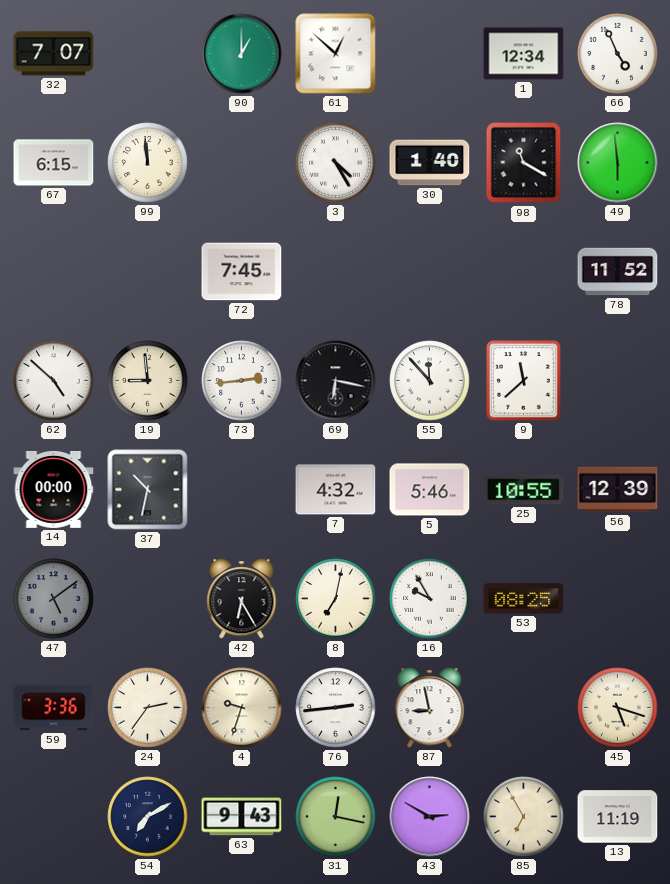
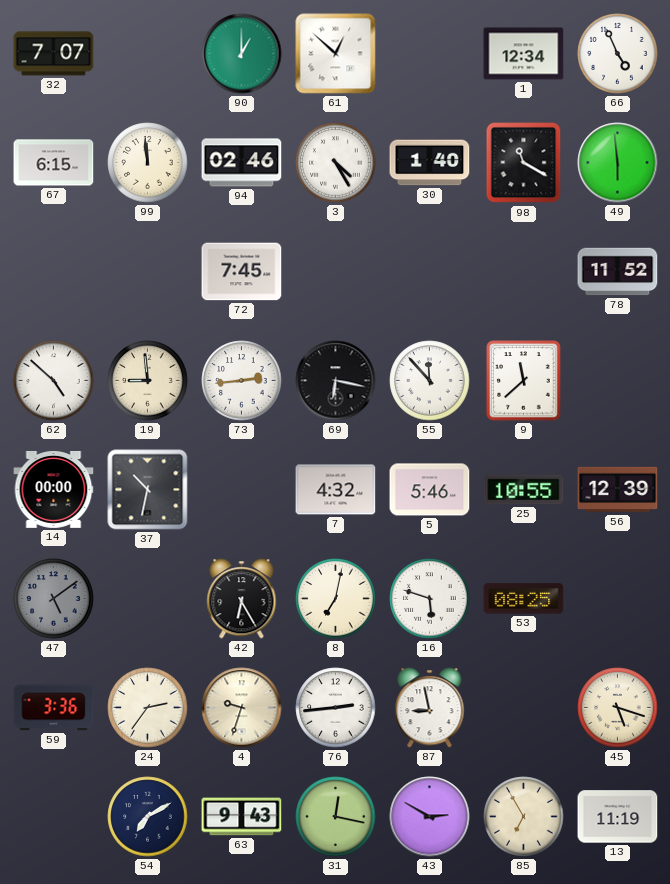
94: none -> 02:46
16: 9:55 -> 5:48
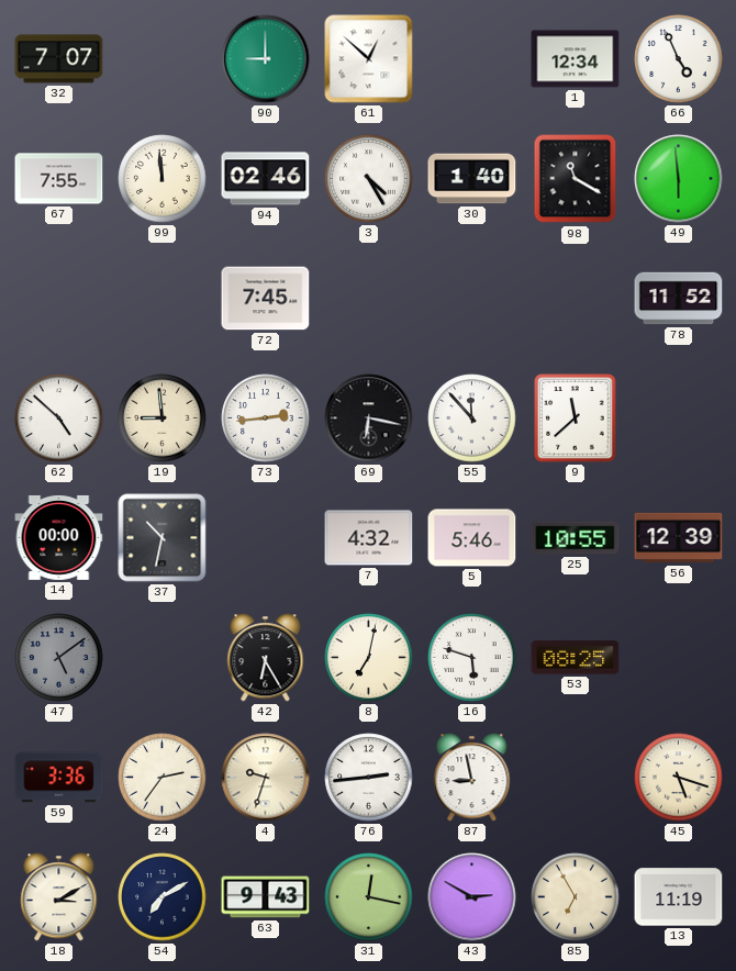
90: 1:00 -> 9:00
67: 6:15 -> 7:55
18: none -> 3:10
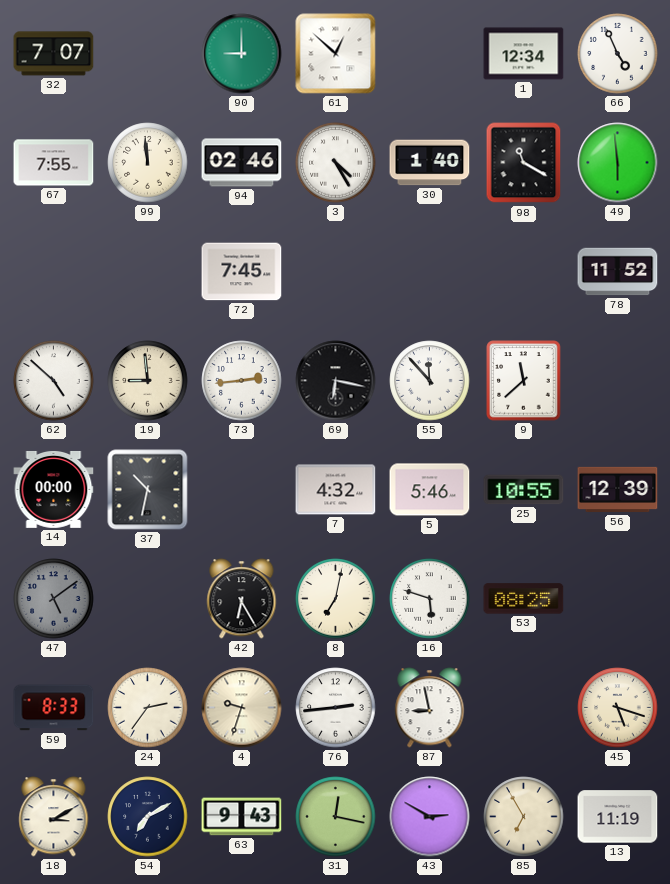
59: 3:36 -> 8:33
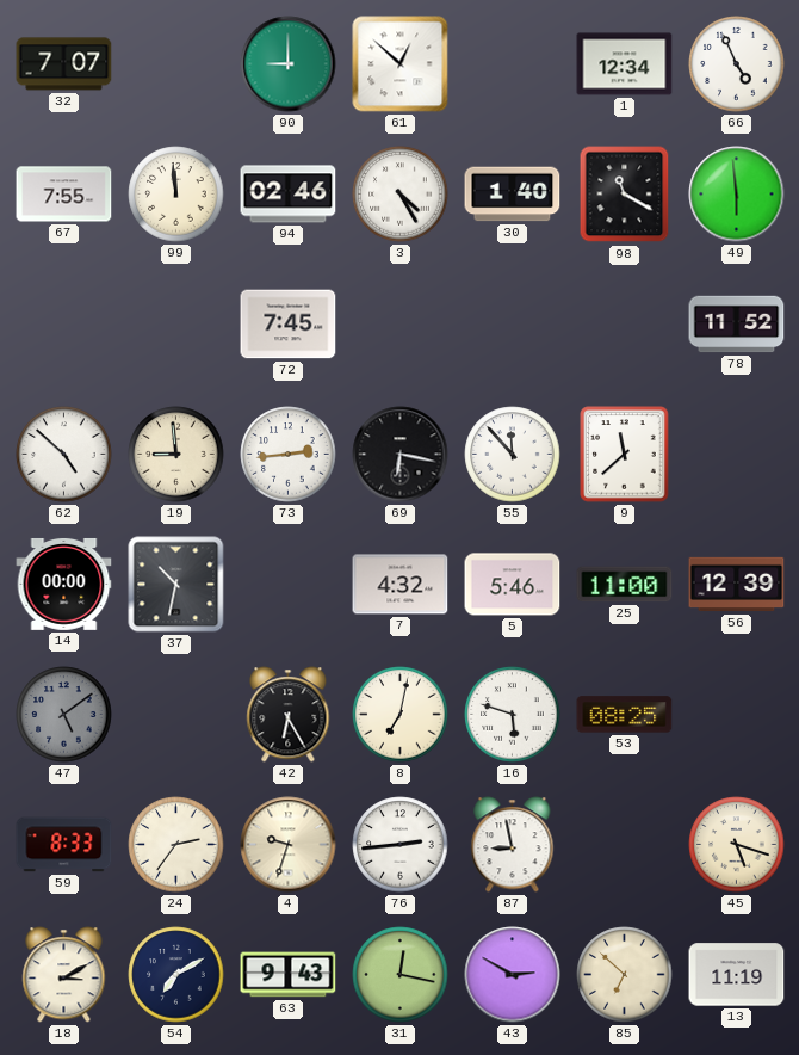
25: 10:55 -> 11:00
85: 6:55 -> 6:52
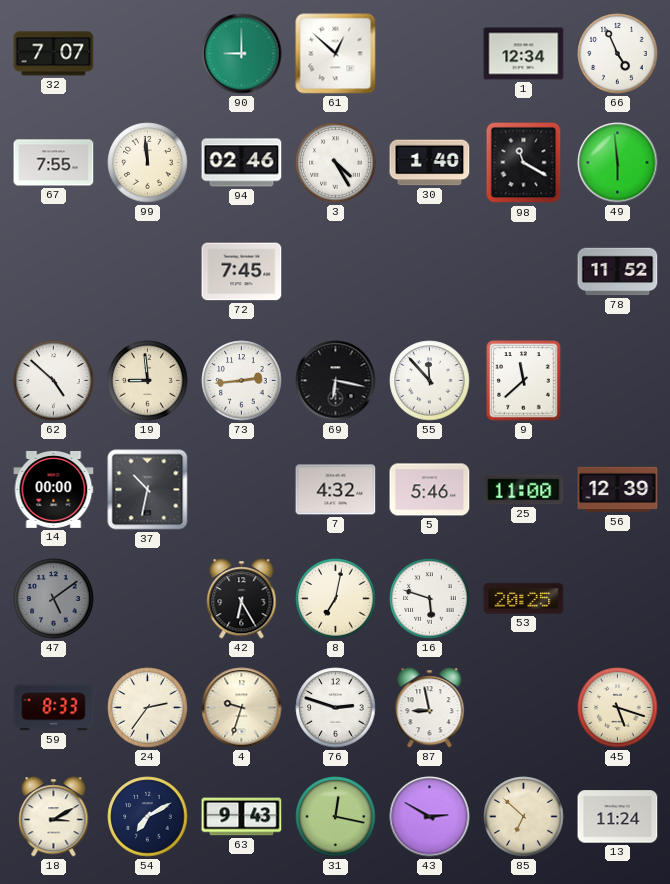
53: 08:25 -> 20:25
76: 2:44 -> 2:48
13: 11:19 -> 11:24
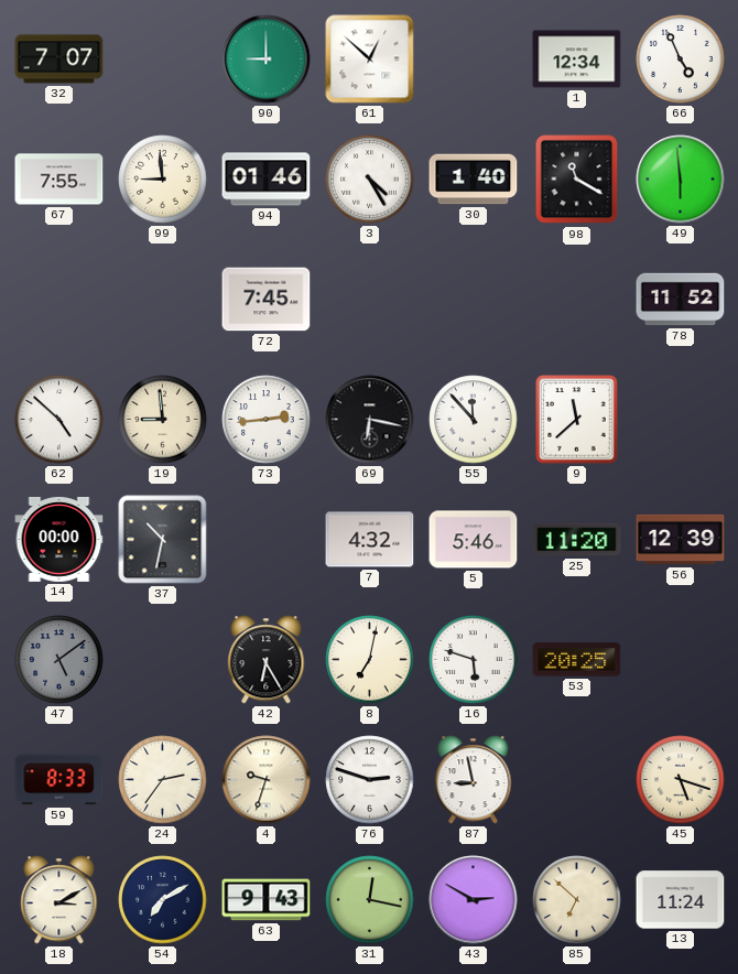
99: 11:59 -> 8:59
94: 02:46 -> 01:46
25: 11:00 -> 11:20
